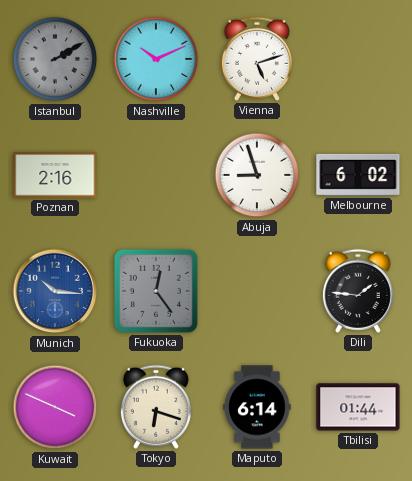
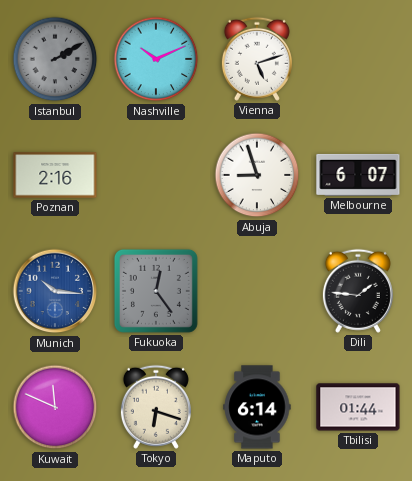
Melbourne: 6:02 -> 6:07
Kuwait: 3:49 -> 11:49
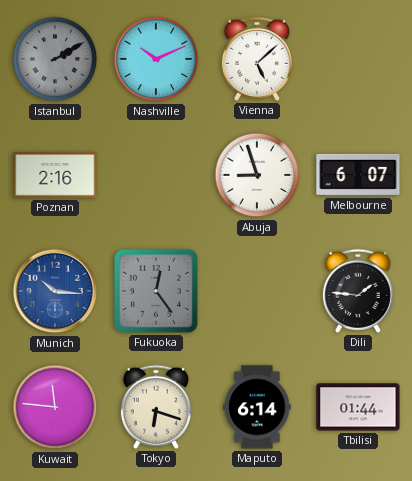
Vienna: 5:12 -> 5:08
Kuwait: 11:49 -> 11:46
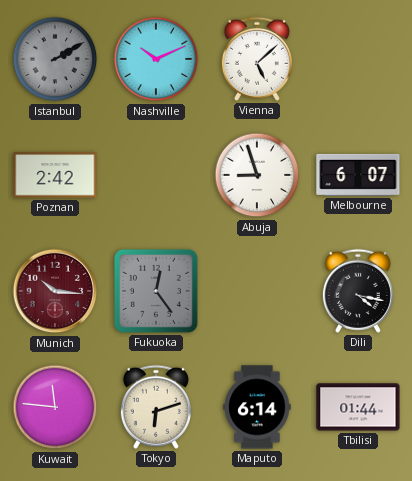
Poznan: 2:16 -> 2:42
Munich dial: blue -> burgundy
Dili: 1:46 -> 4:17
Tokyo: 6:18 -> 6:12
